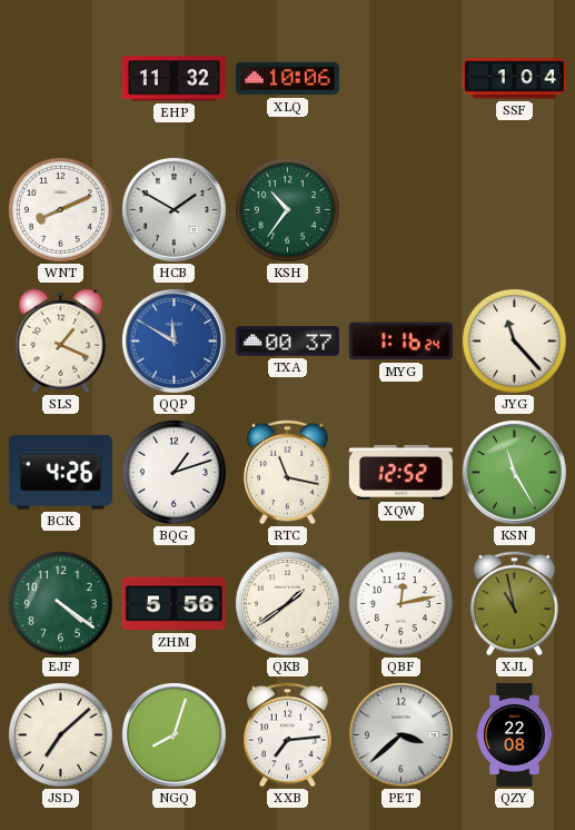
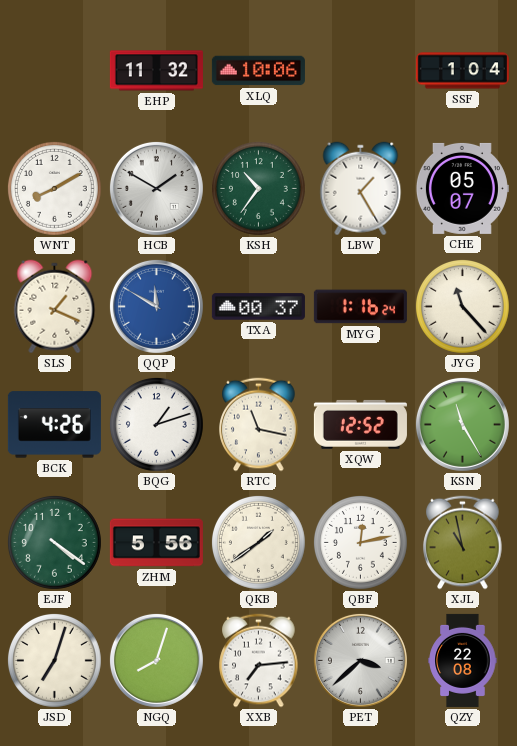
WNT: 8:11 -> 8:10
LBW: none -> 1:25
CHE: none -> 05:07
JSD: 7:08 -> 7:03
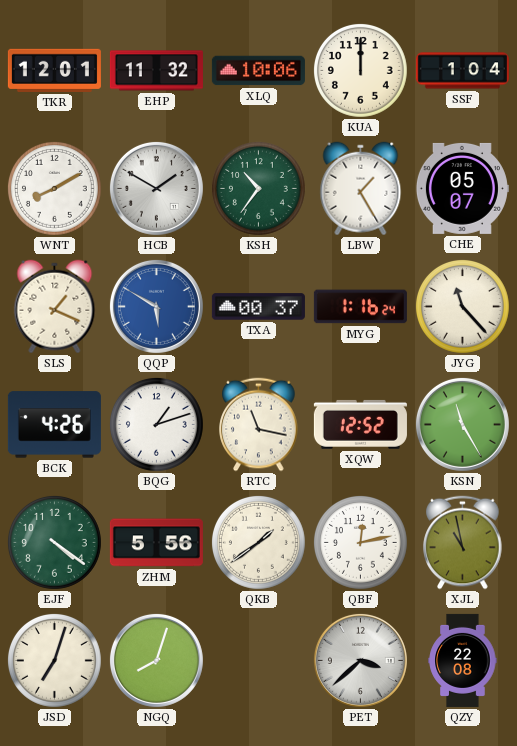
TKR: none -> 12:01
KUA: none -> 12:00
QQP: 11:50 -> 5:50
XXB: 7:14 -> none
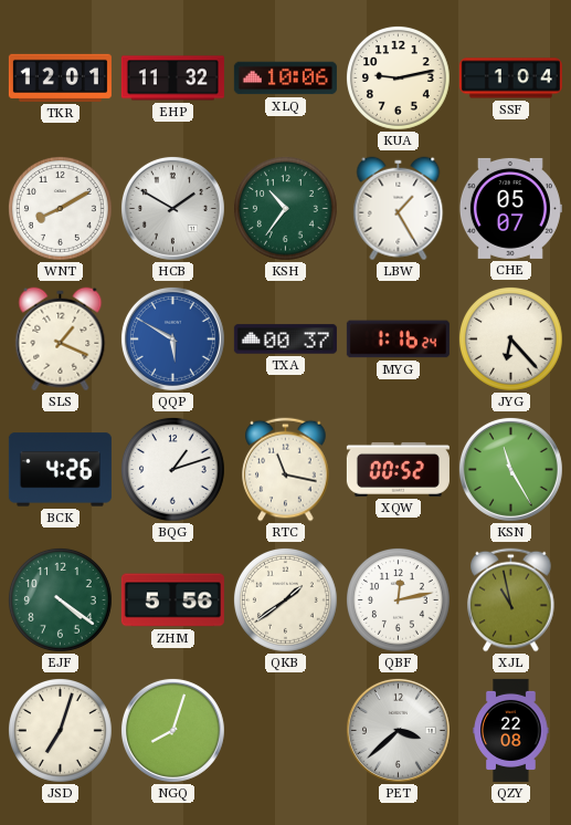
KUA: 12:00 -> 9:13
JYG: 11:23 -> 6:23
XQW: 12:52 -> 00:52
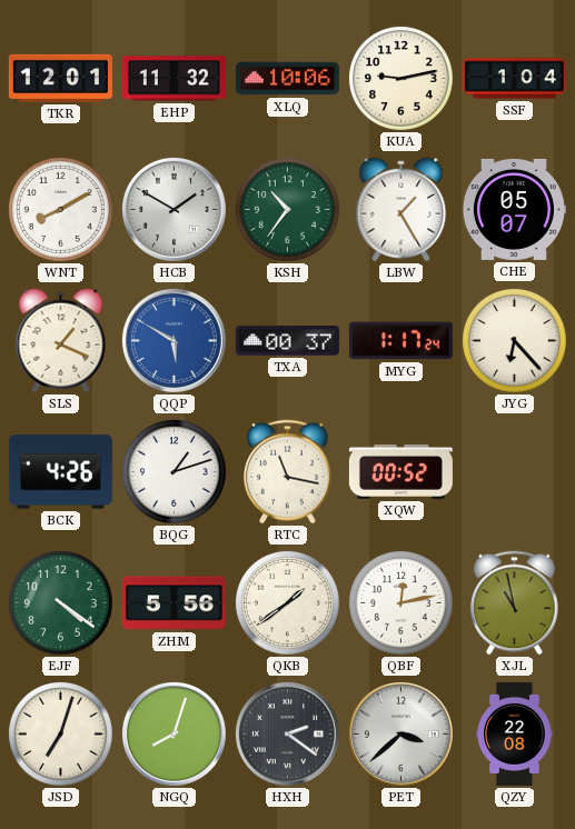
MYG: 1:16 -> 1:17
KSN: 11:25 -> none
HXH: none -> 2:21
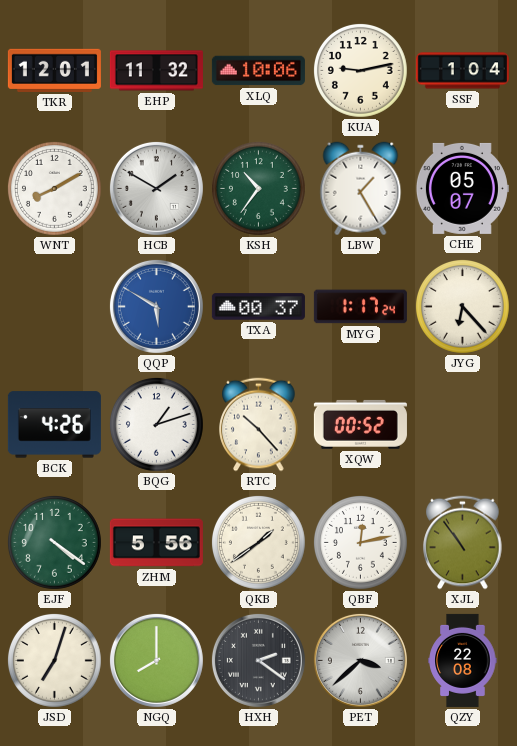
SLS: 1:19 -> none
RTC: 11:17 -> 10:23
XJL: 10:58 -> 10:54
NGQ: 8:03 -> 8:00
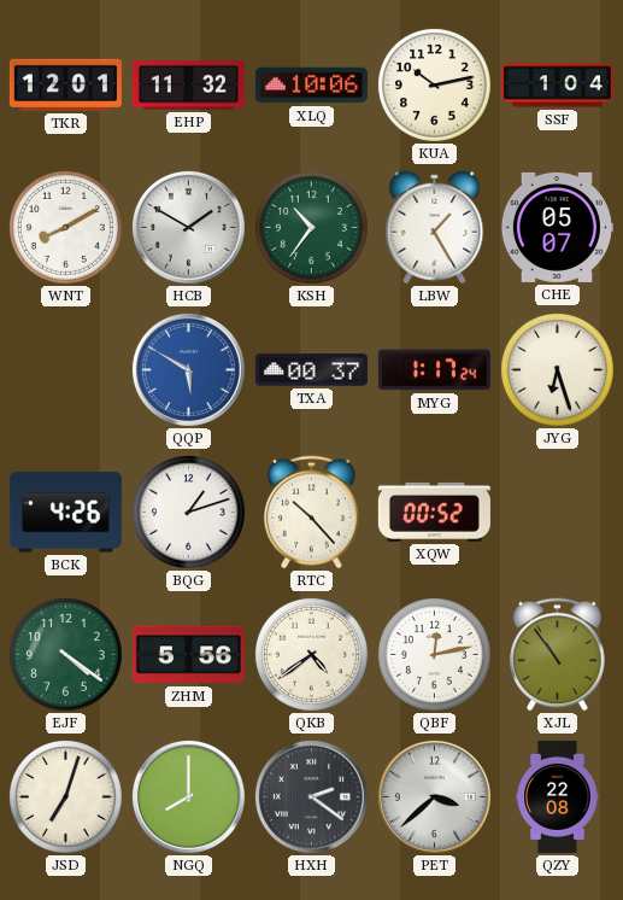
KUA: 9:13 -> 10:13
JYG: 6:23 -> 6:27
QKB: 1:39 -> 4:39
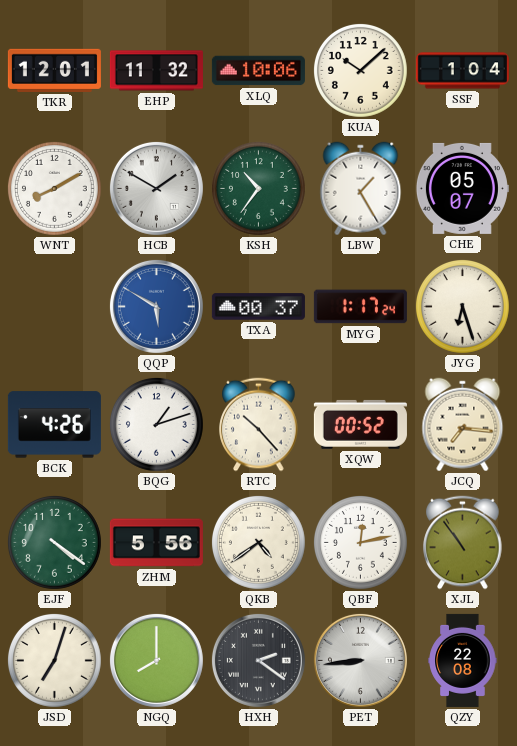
KUA: 10:13 -> 10:08
JCQ: none -> 7:16
PET: 3:38 -> 8:44
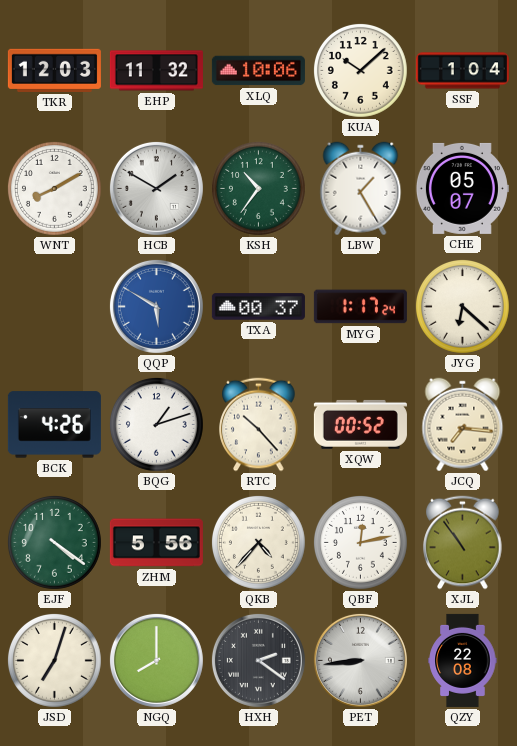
TKR: 12:01 -> 12:03
JYG: 6:27 -> 6:22
QKB: 4:39 -> 4:37
